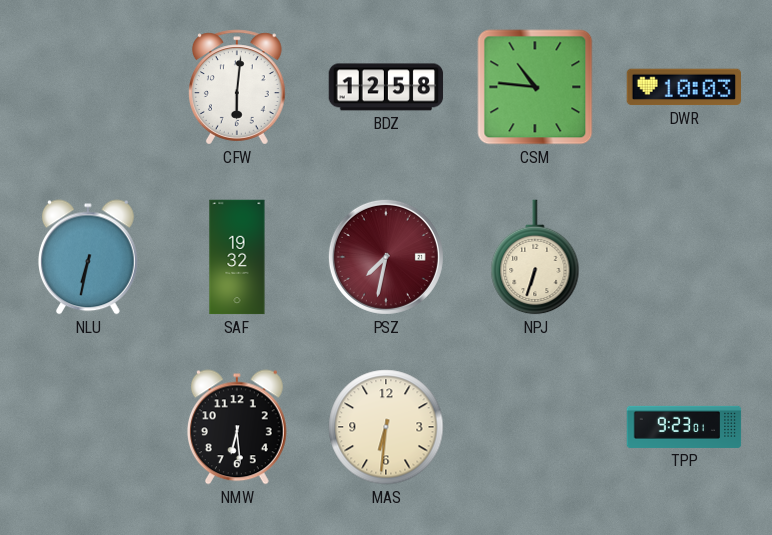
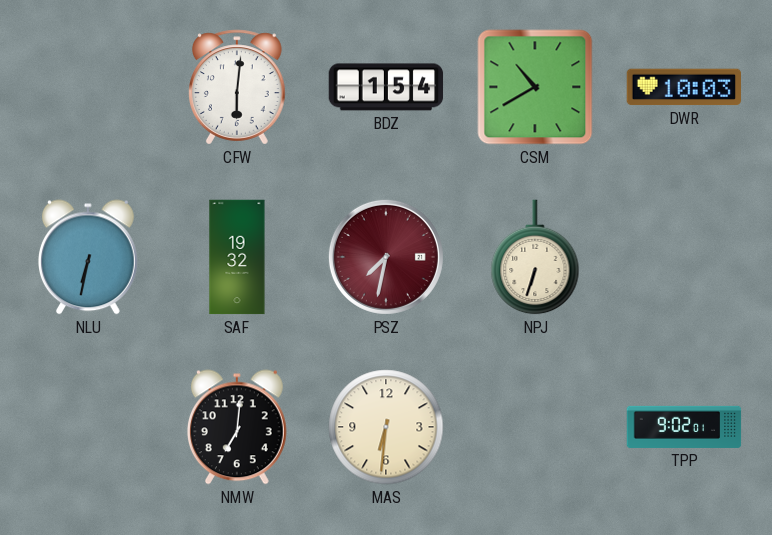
BDZ: 12:58 -> 1:54
CSM: 10:46 -> 10:40
NMW: 6:29 -> 7:01
TPP: 9:23 -> 9:02
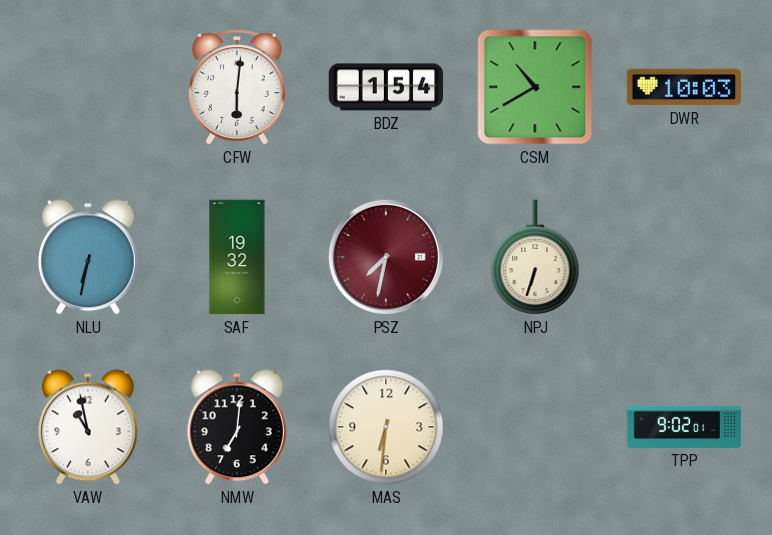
VAW: none -> 10:58
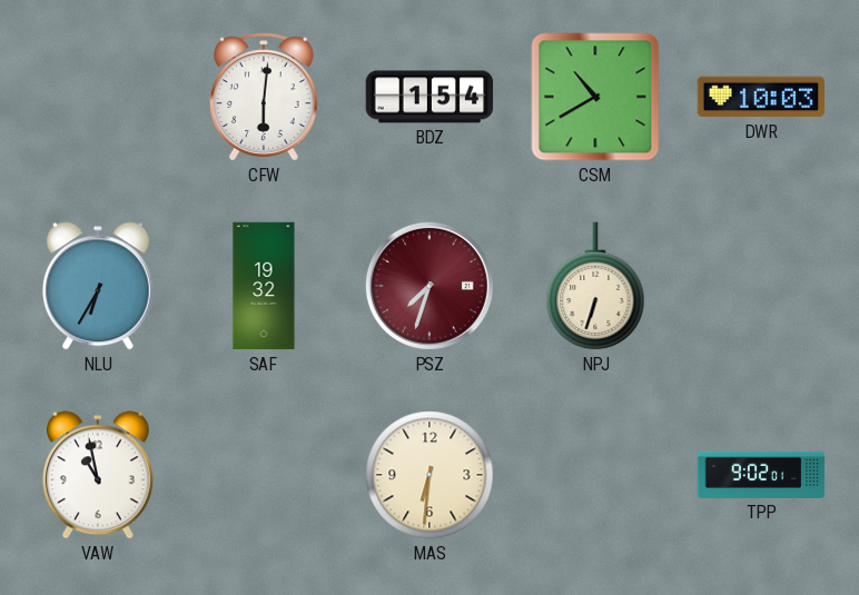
NLU: 6:32 -> 6:35
PSZ: 7:32 -> 7:33
NMW: 7:01 -> none
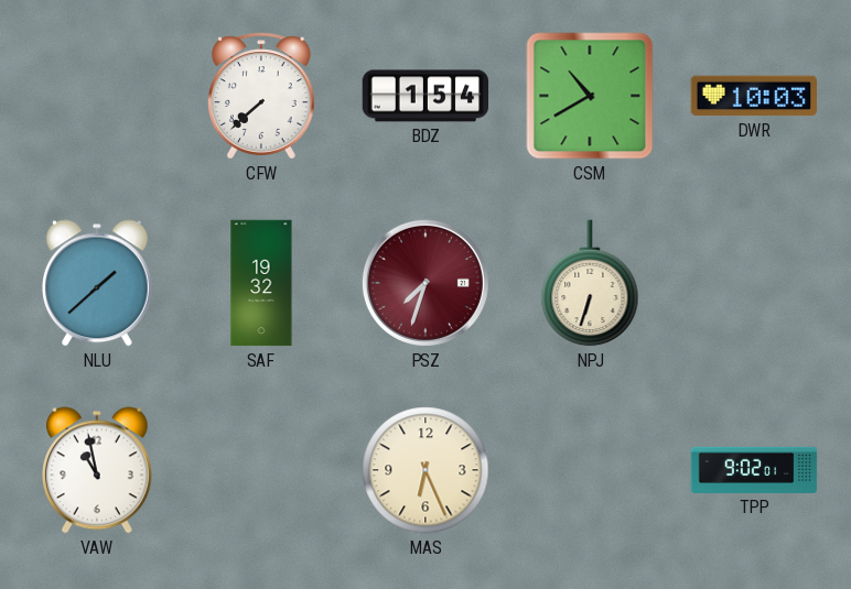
CFW: 6:01 -> 7:38
NLU: 6:35 -> 1:38
MAS: 6:31 -> 6:26
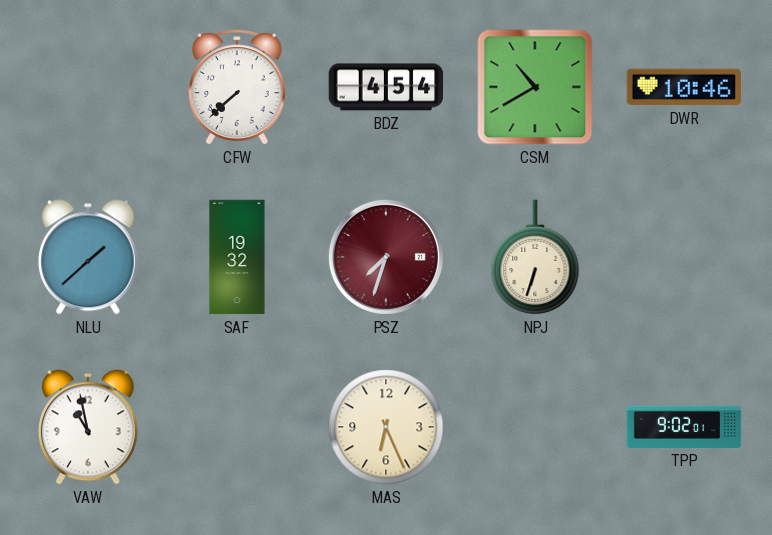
BDZ: 1:54 -> 4:54
DWR: 10:03 -> 10:46
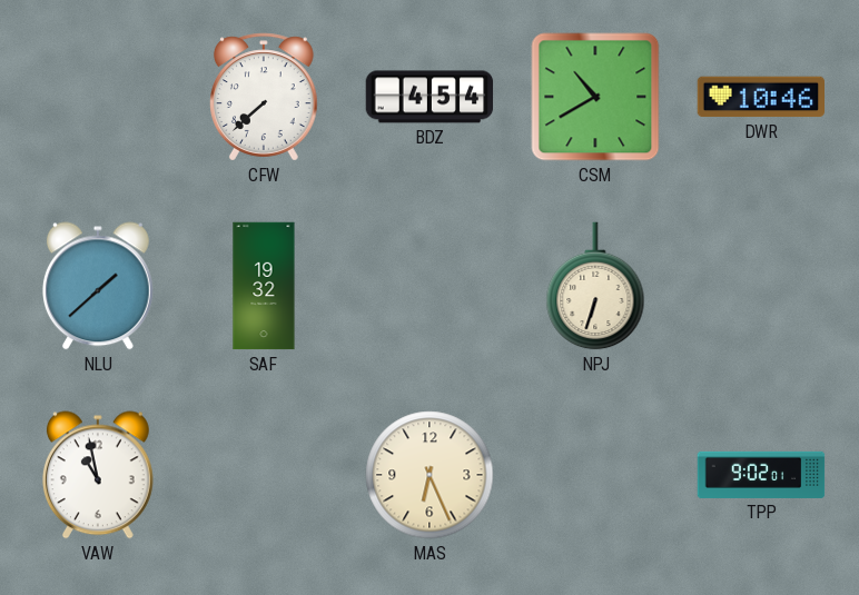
PSZ: 7:33 -> none
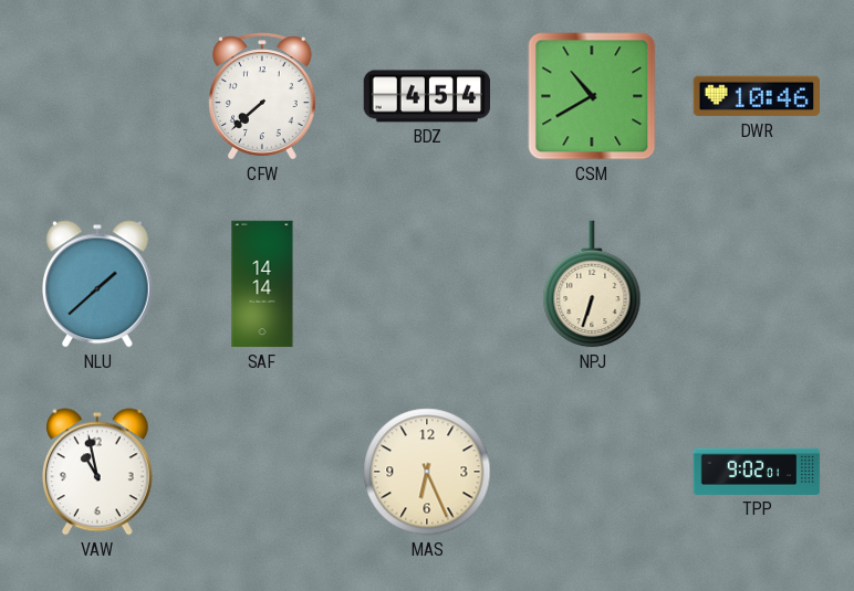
SAF: 19:32 -> 14:14
